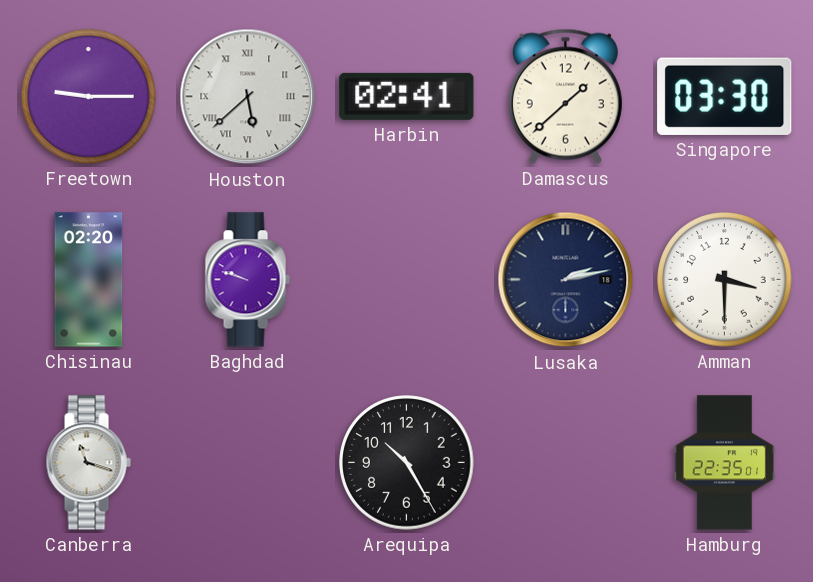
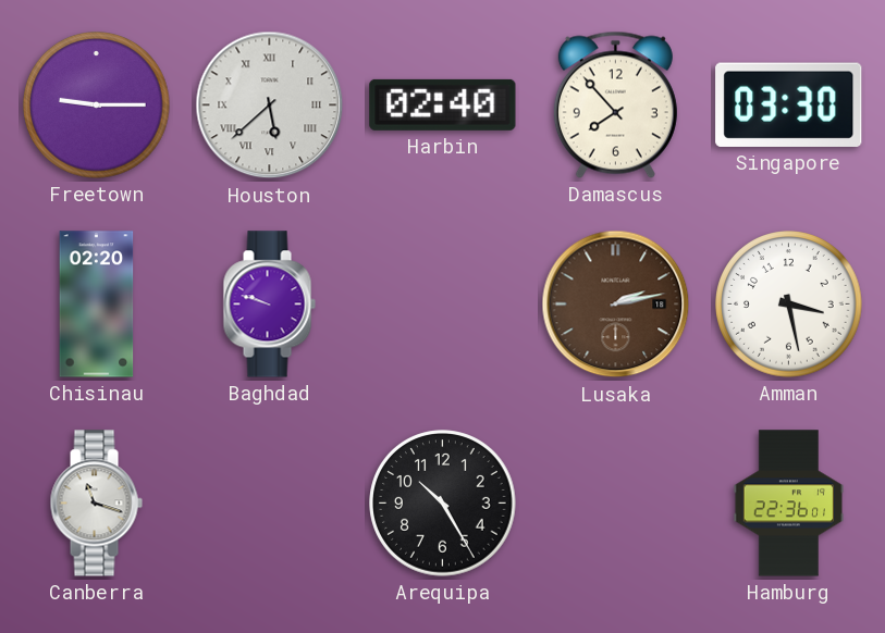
Harbin: 02:41 -> 02:40
Damascus: 1:38 -> 7:53
Lusaka dial: navy -> brown
Amman: 3:30 -> 3:28
Hamburg: 22:35 -> 22:36
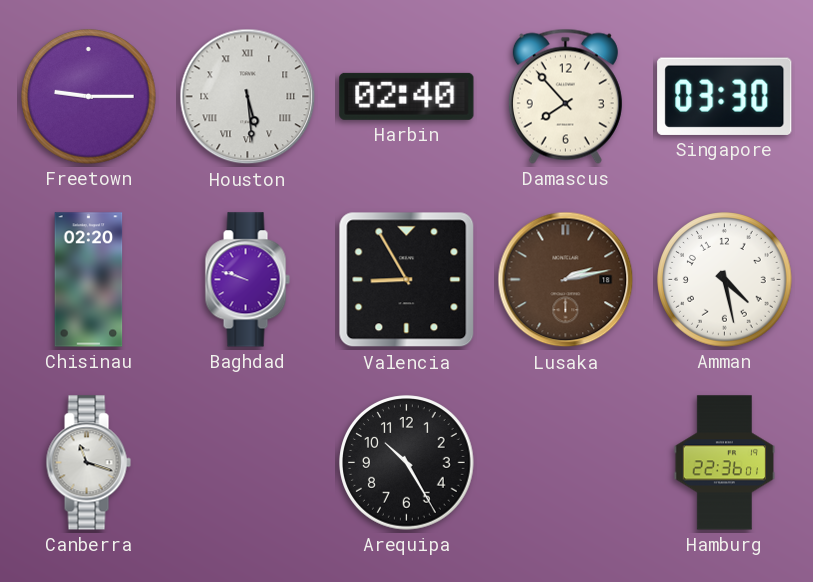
Houston: 5:38 -> 5:29
Valencia: none -> 8:55
Amman: 3:28 -> 4:28
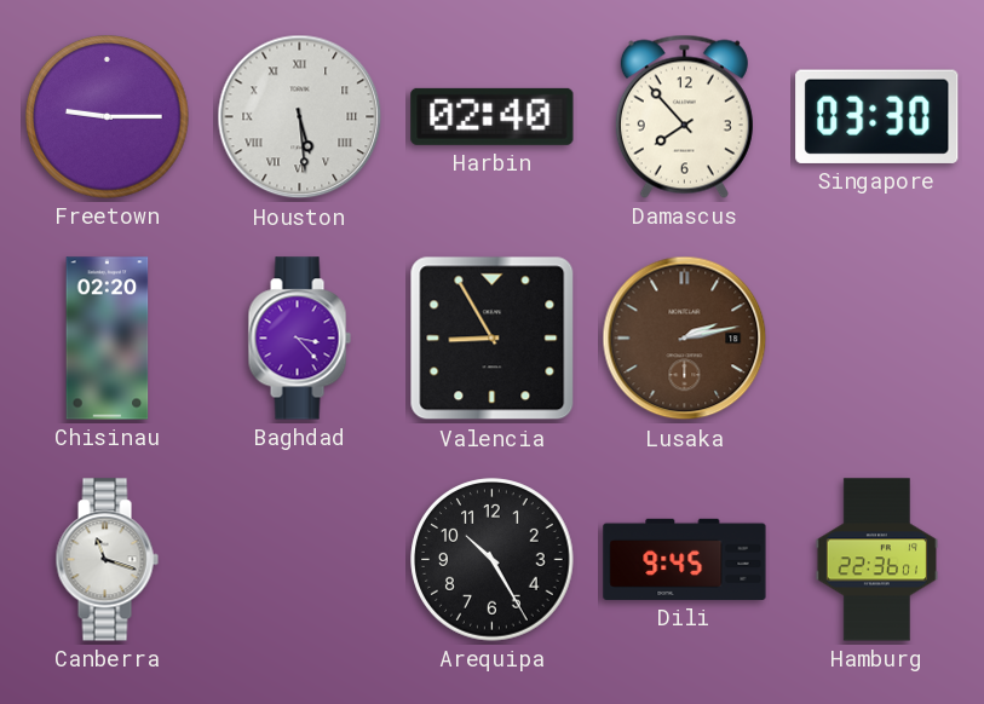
Baghdad: 9:48 -> 3:23
Amman: 4:28 -> none
Dili: none -> 9:45
